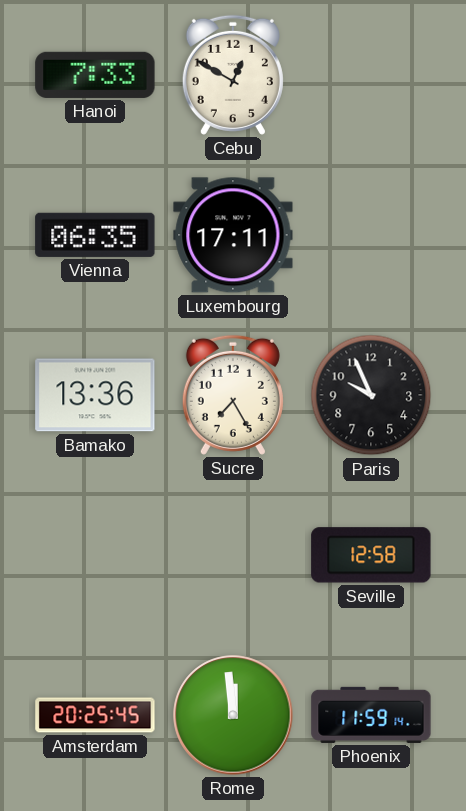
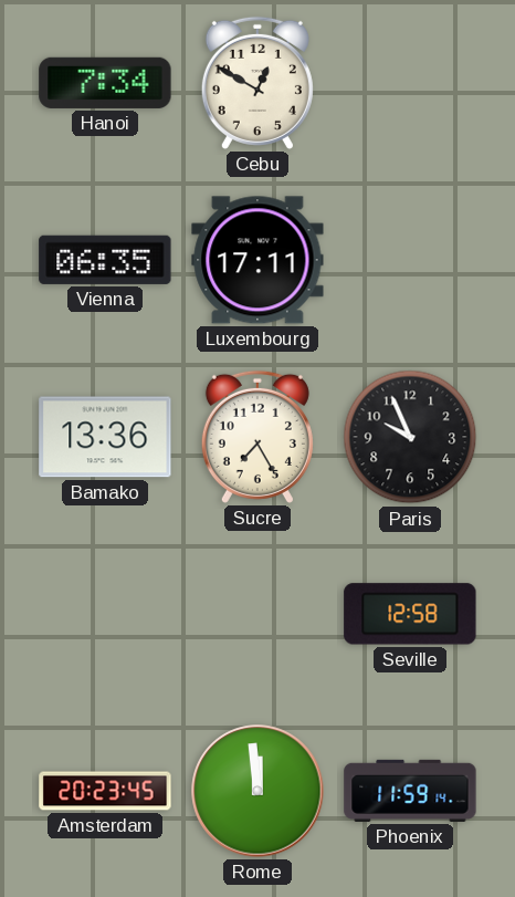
Hanoi: 7:33 -> 7:34
Amsterdam: 20:25 -> 20:23
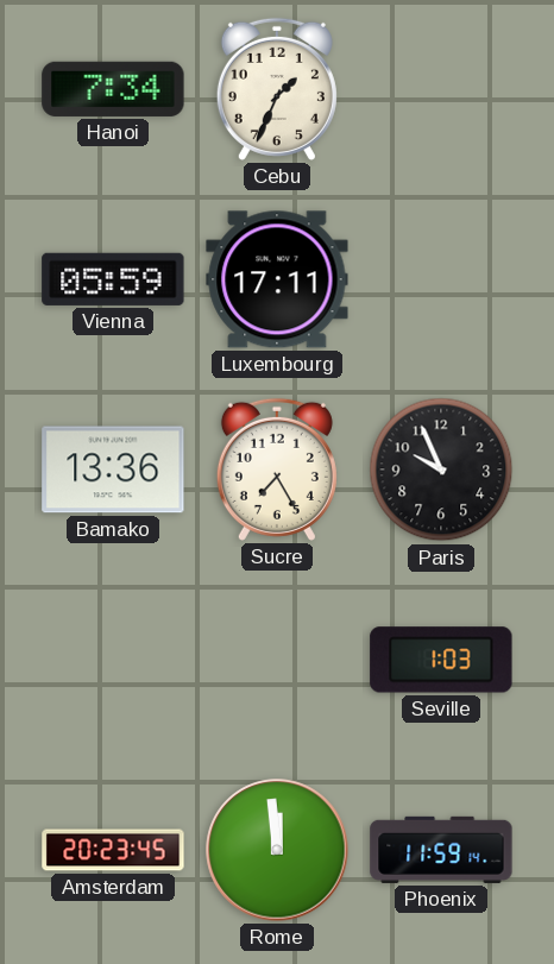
Cebu: 12:50 -> 1:34
Vienna: 06:35 -> 05:59
Seville: 12:58 -> 1:03
